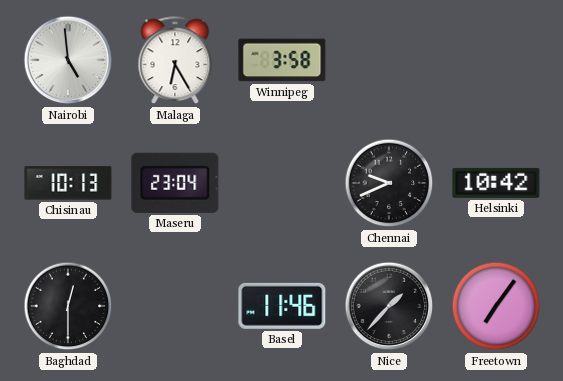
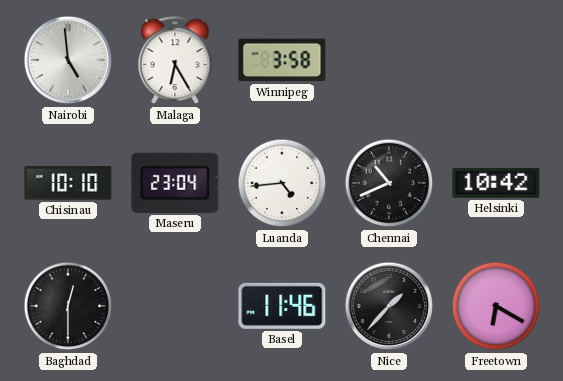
Chisinau: 10:13 -> 10:10
Luanda: none -> 4:44
Chennai: 9:41 -> 10:41
Freetown: 7:06 -> 6:20
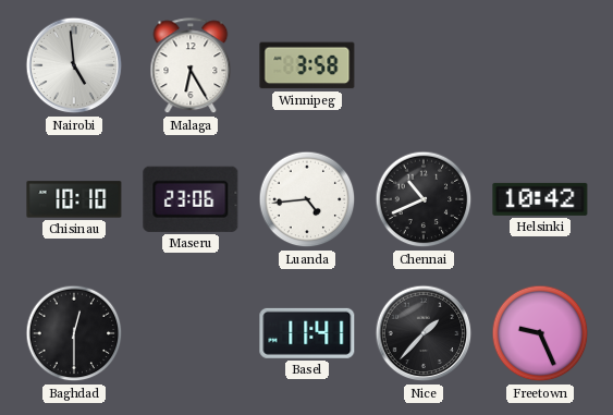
Maseru: 23:04 -> 23:06
Basel: 11:46 -> 11:41
Freetown: 6:20 -> 9:26
